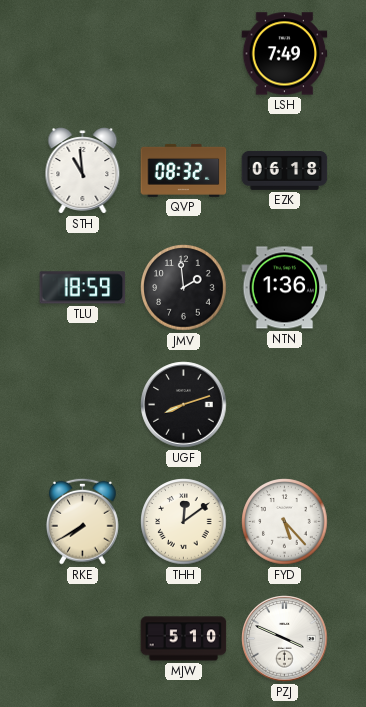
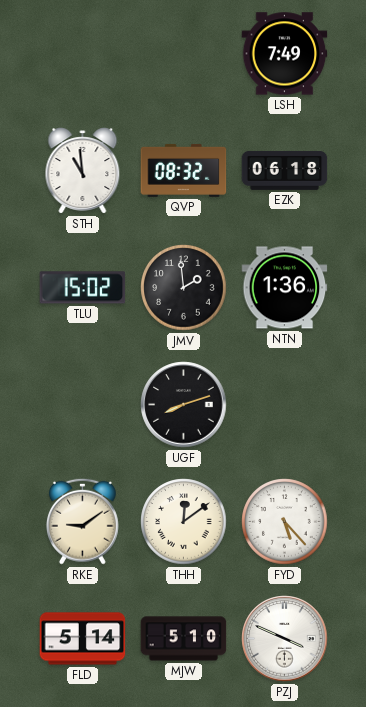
TLU: 18:59 -> 15:02
RKE: 7:40 -> 9:09
FLD: none -> 5:14
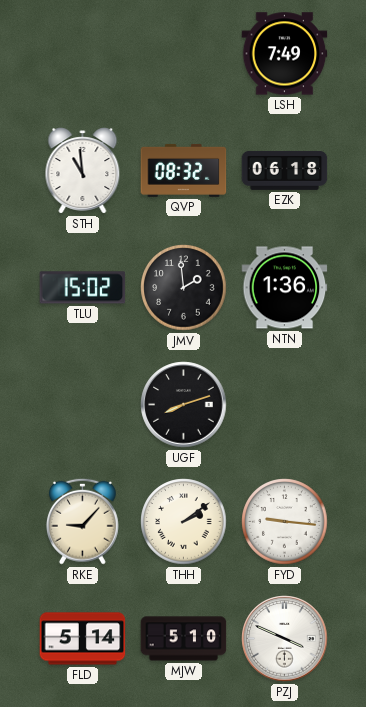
RKE: 9:09 -> 9:07
THH: 12:09 -> 2:09
FYD: 5:23 -> 9:16
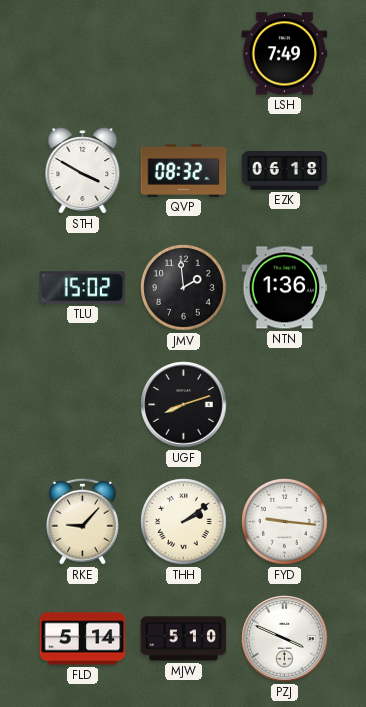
STH: 10:59 -> 3:50
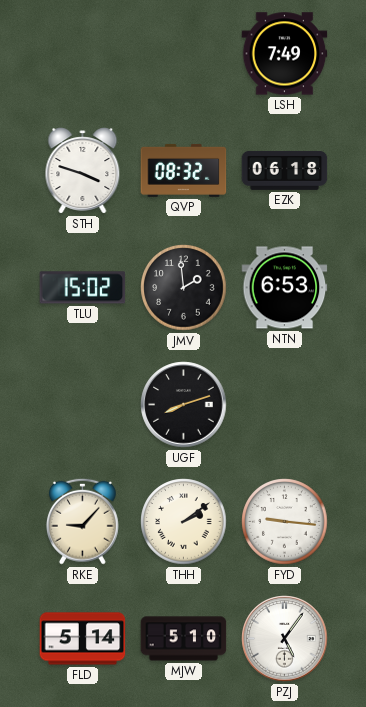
STH: 3:50 -> 3:48
NTN: 1:36 -> 6:53
PZJ: 3:49 -> 5:06
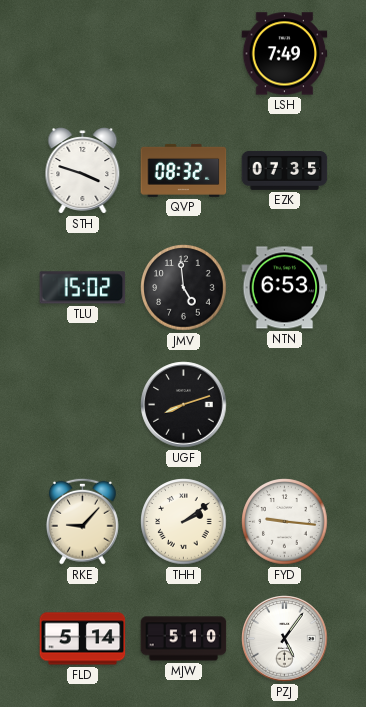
EZK: 06:18 -> 07:35
JMV: 1:59 -> 4:59
